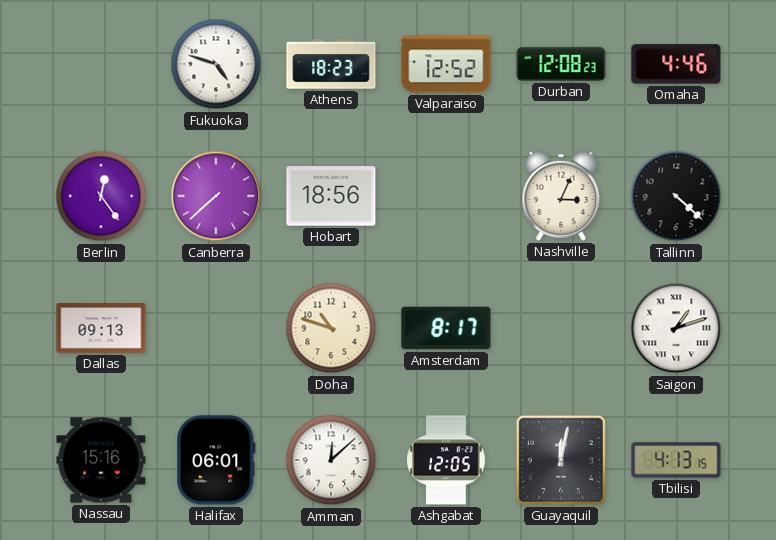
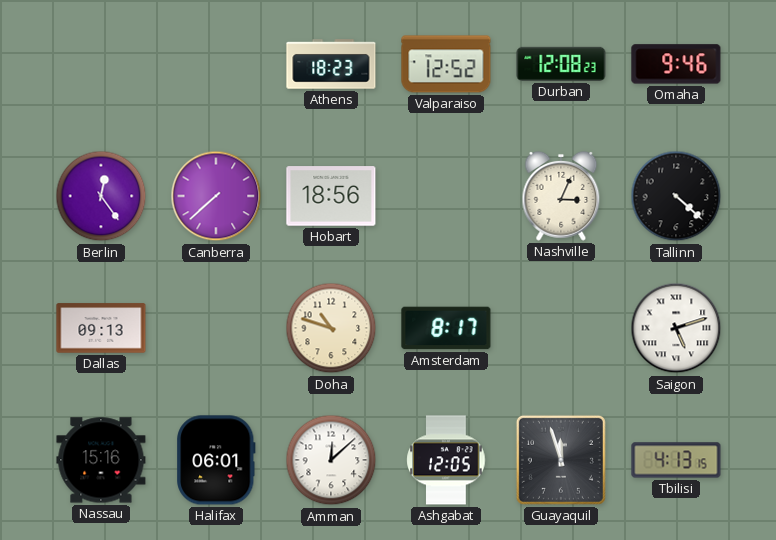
Fukuoka: 4:48 -> none
Omaha: 4:46 -> 9:46
Saigon: 1:12 -> 5:12
Guayaquil: 12:02 -> 11:57
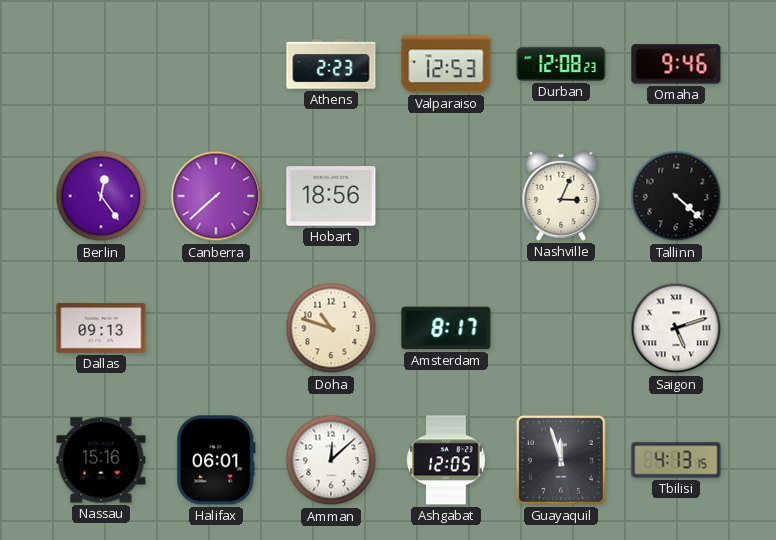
Athens: 18:23 -> 2:23
Valparaiso: 12:52 -> 12:53
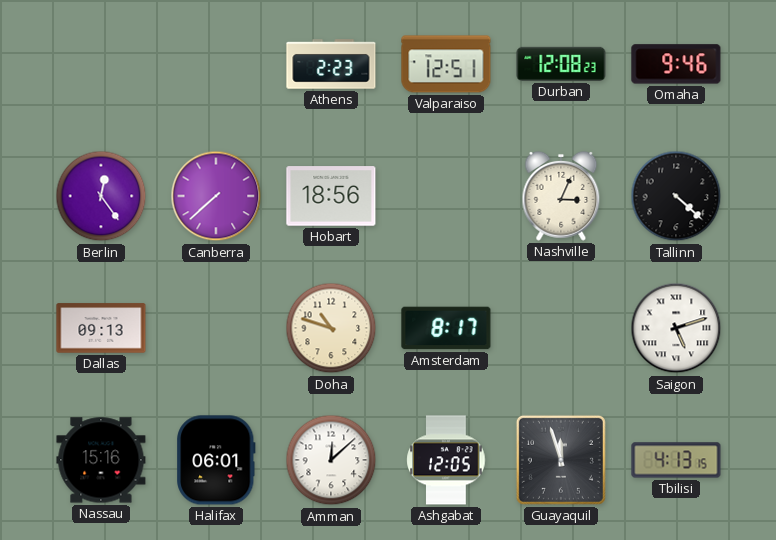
Valparaiso: 12:53 -> 12:51
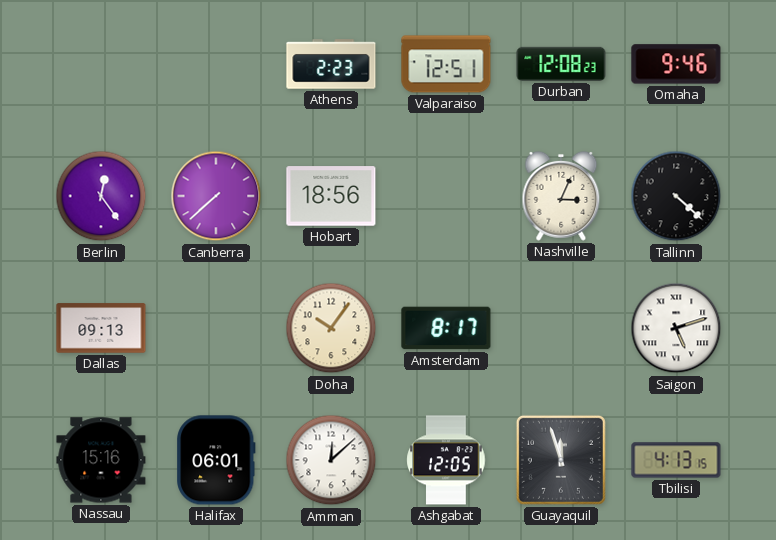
Doha: 10:48 -> 10:06
